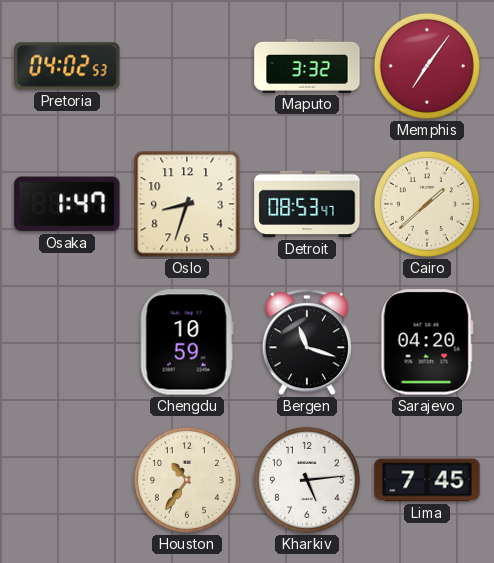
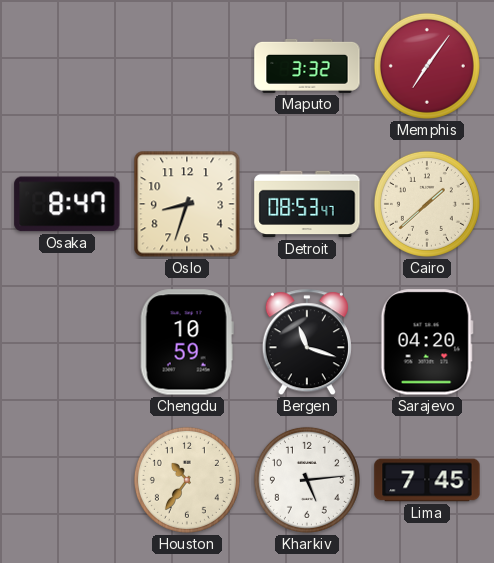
Pretoria: 04:02 -> none
Osaka: 1:47 -> 8:47
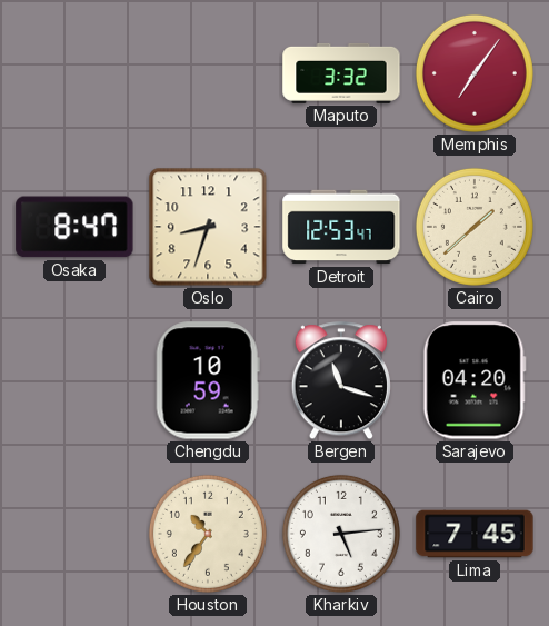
Detroit: 08:53 -> 12:53
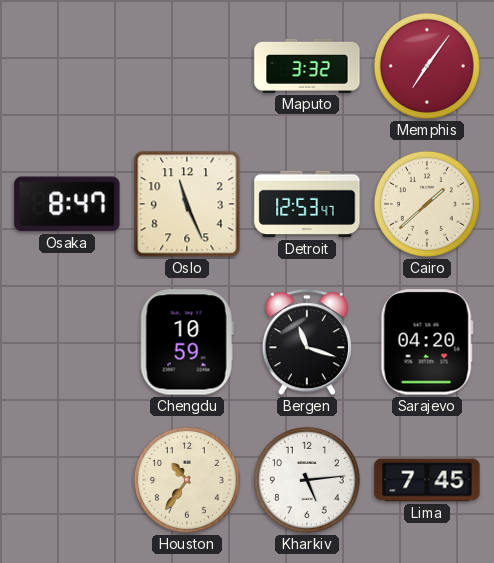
Oslo: 8:33 -> 11:26
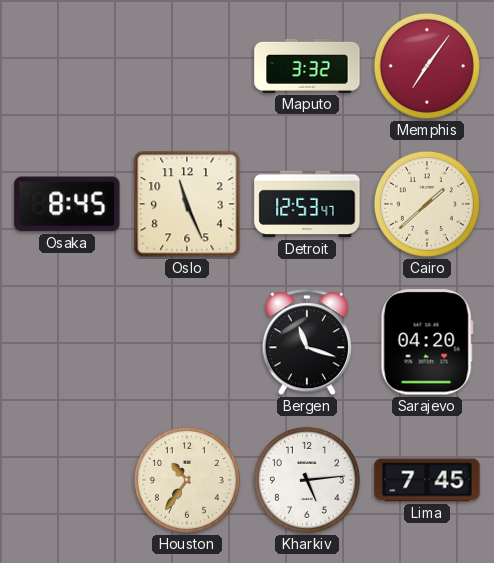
Osaka: 8:47 -> 8:45
Chengdu: 10:59 -> none
